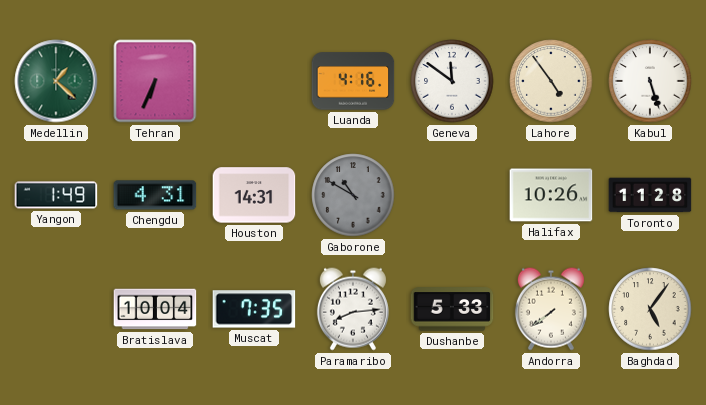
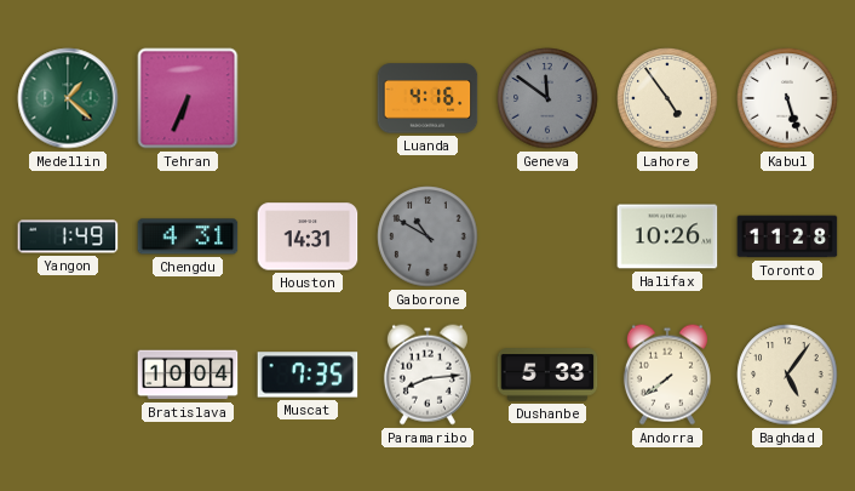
Geneva dial: white -> grey
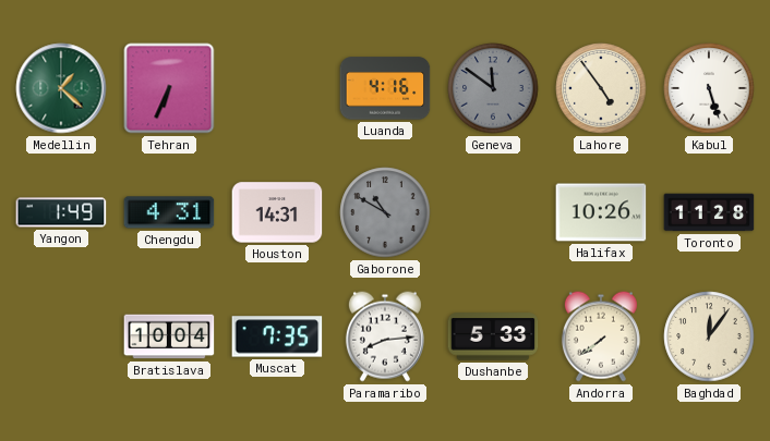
Baghdad: 5:06 -> 12:06
